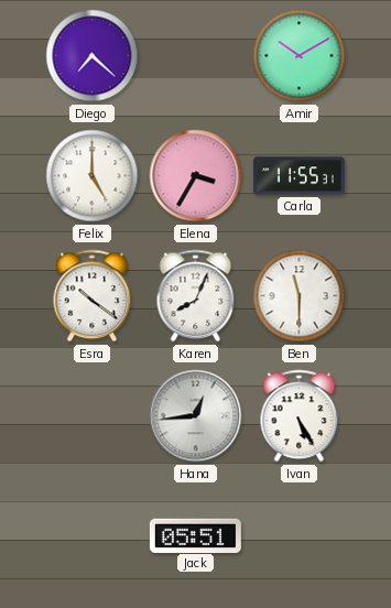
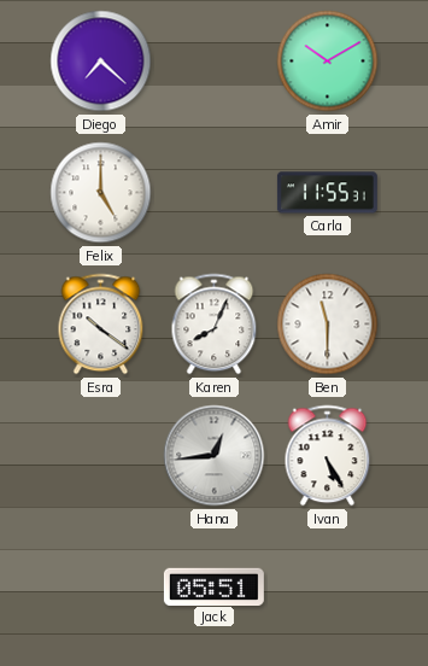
Elena: 3:35 -> none
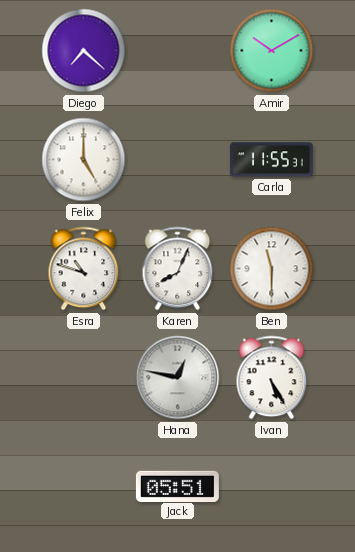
Esra: 10:21 -> 10:48
Hana: 12:44 -> 12:47
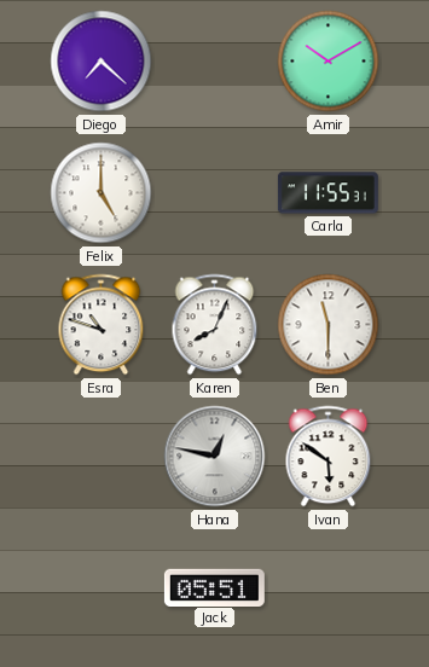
Ivan: 5:25 -> 5:51
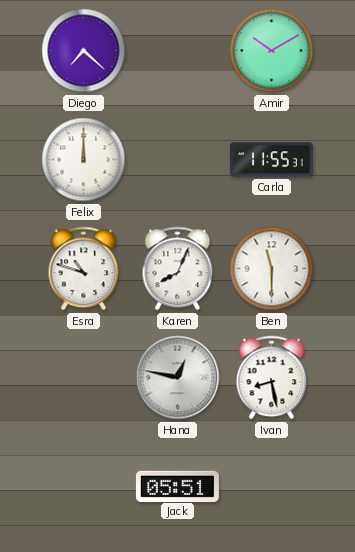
Felix: 5:00 -> 12:00
Ivan: 5:51 -> 8:28
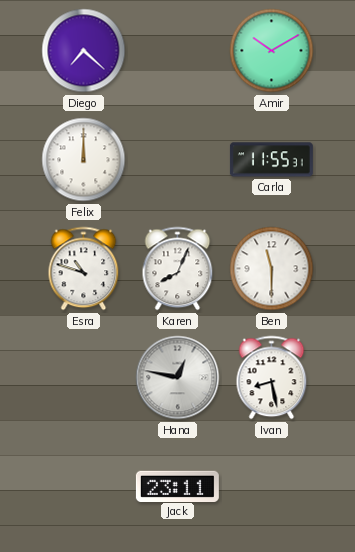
Jack: 05:51 -> 23:11
